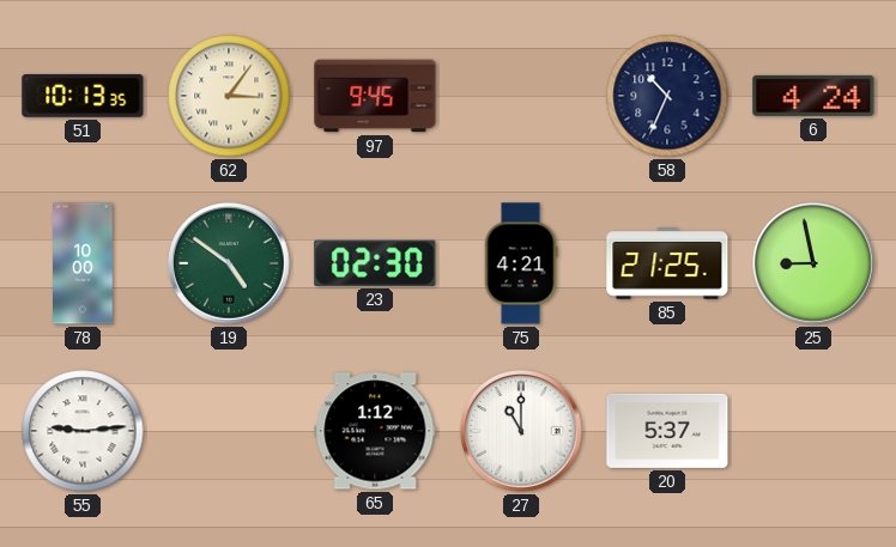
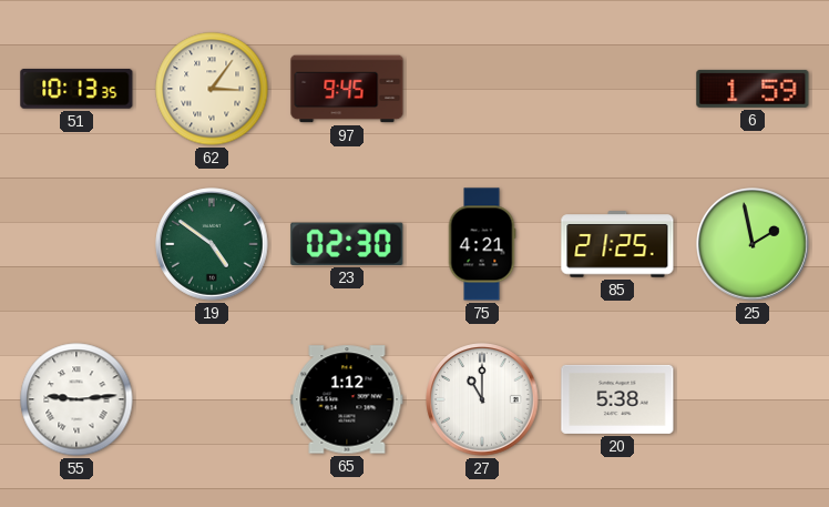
58: 10:34 -> none
6: 4:24 -> 1:59
78: 10:00 -> none
25: 8:58 -> 1:58
20: 5:37 -> 5:38
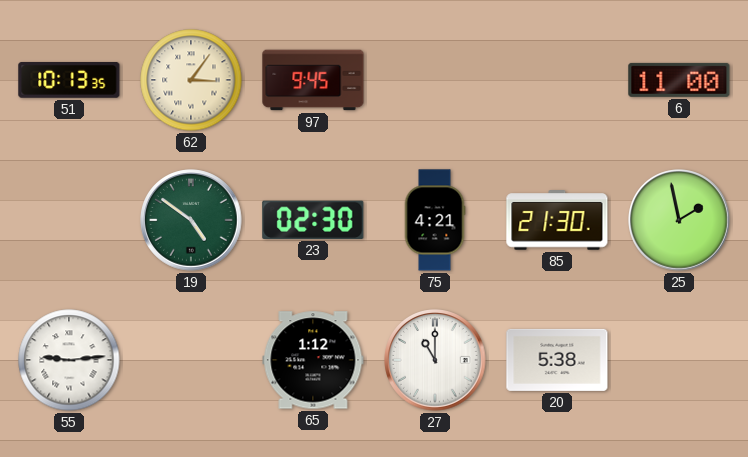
6: 1:59 -> 11:00
85: 21:25 -> 21:30
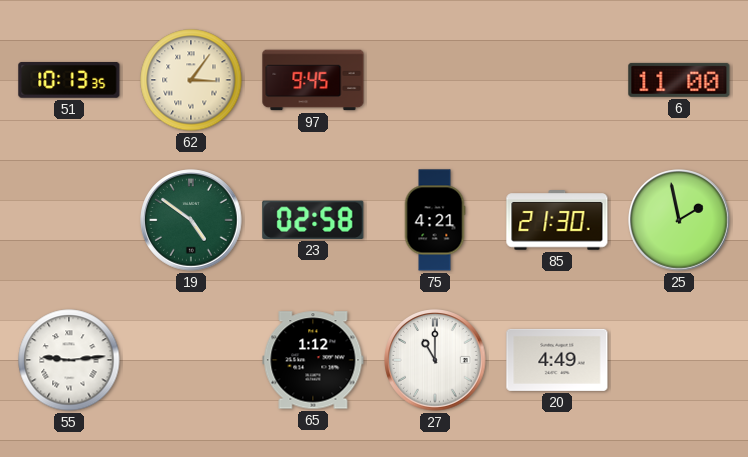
23: 02:30 -> 02:58
20: 5:38 -> 4:49
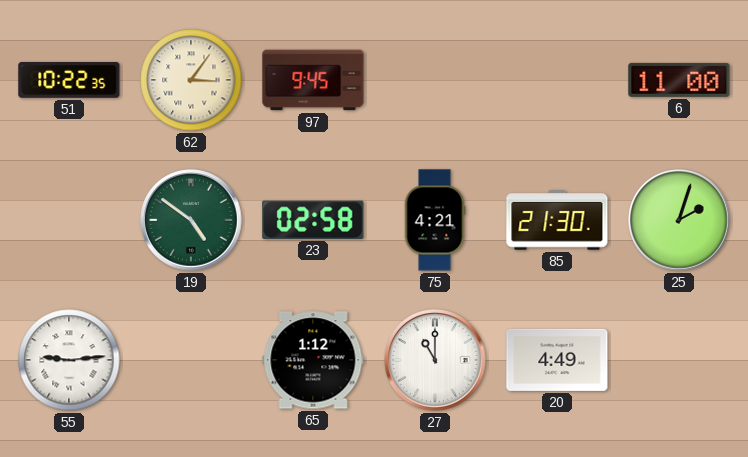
51: 10:13 -> 10:22
25: 1:58 -> 2:03
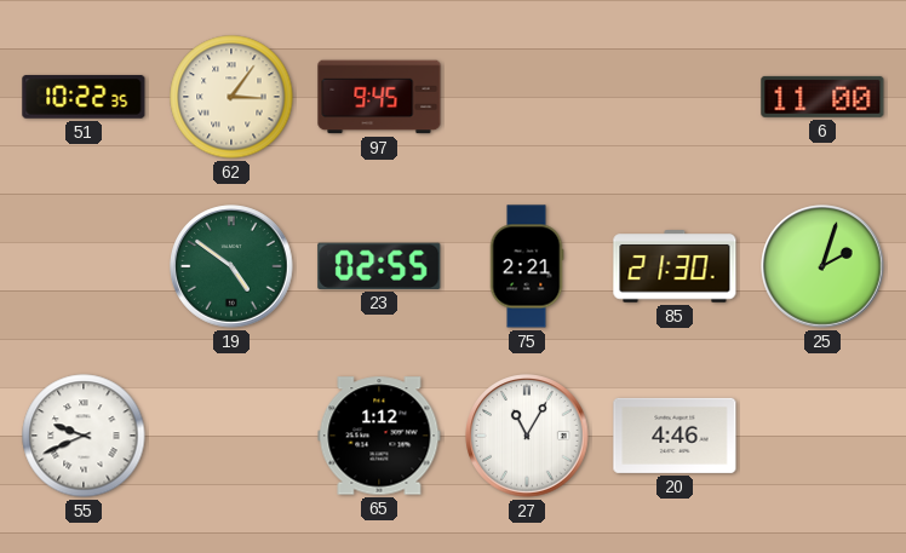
23: 02:58 -> 02:55
75: 4:21 -> 2:21
55: 9:14 -> 9:41
27: 11:00 -> 11:05
20: 4:49 -> 4:46
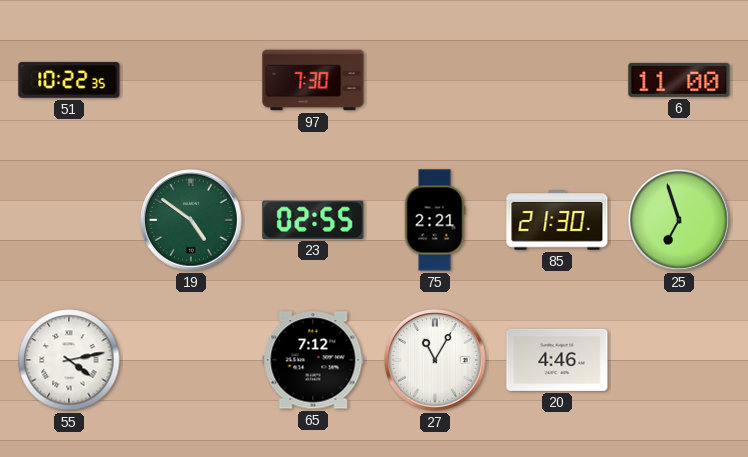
62: 3:06 -> none
97: 9:45 -> 7:30
25: 2:03 -> 6:57
55: 9:41 -> 4:13
65: 1:12 -> 7:12
